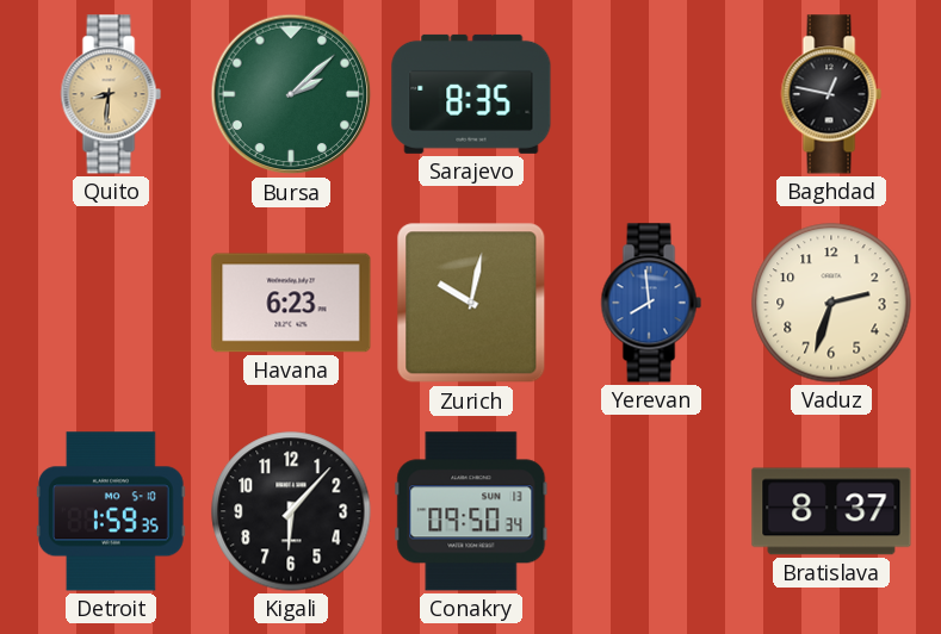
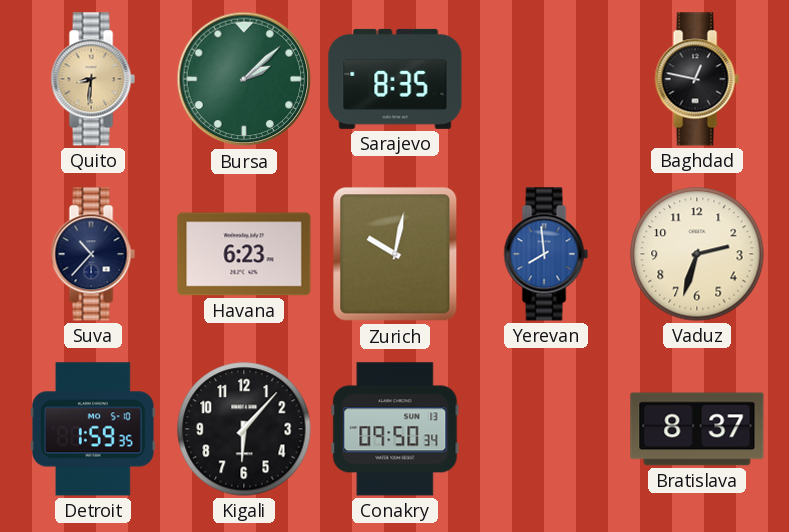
Suva: none -> 10:37
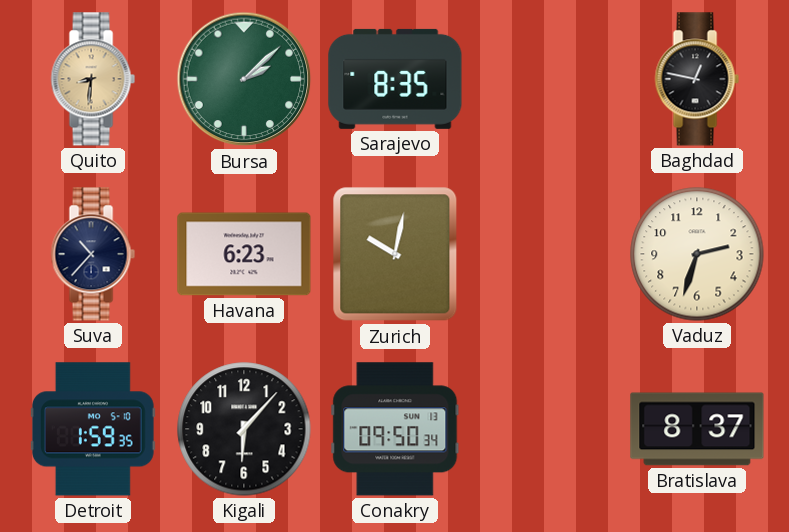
Yerevan: 7:59 -> none
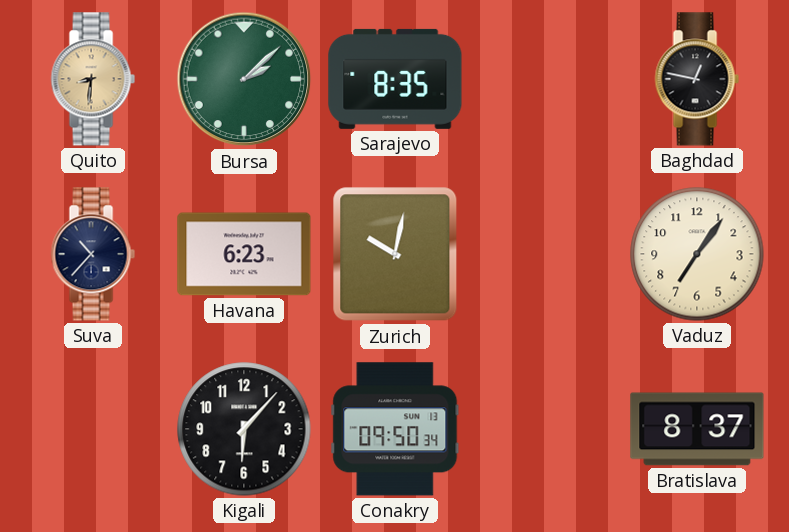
Vaduz: 2:33 -> 7:06
Detroit: 1:59 -> none
